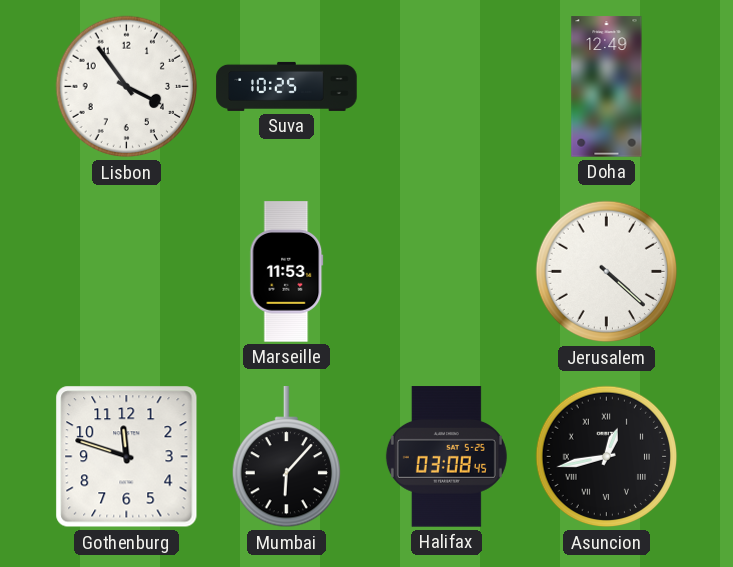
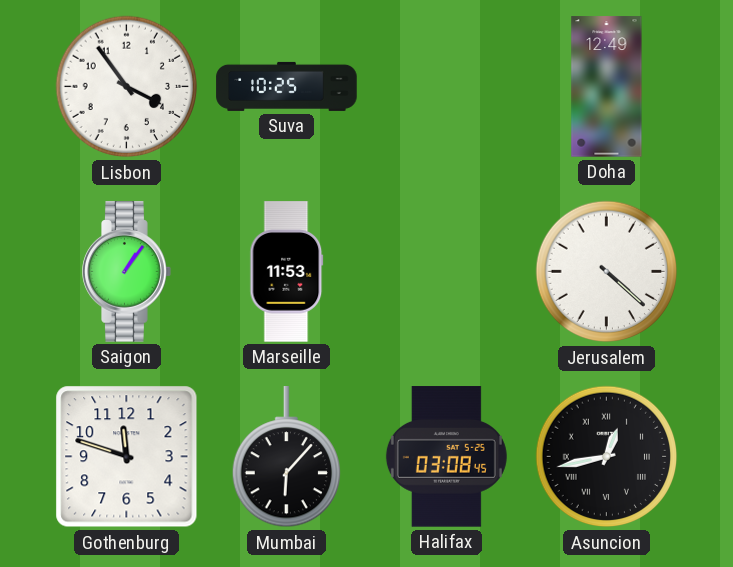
Saigon: none -> 1:06
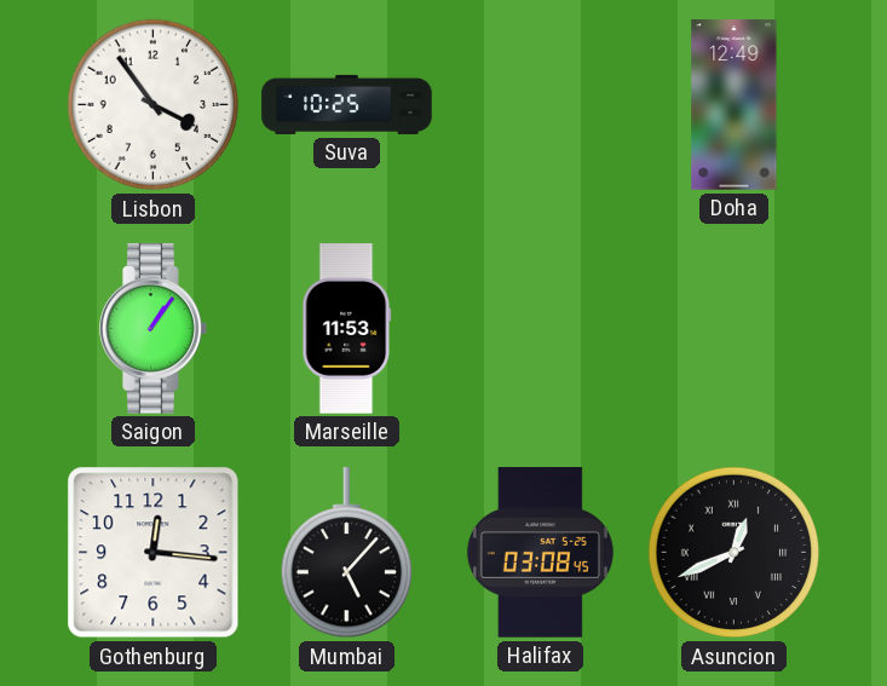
Jerusalem: 4:22 -> none
Gothenburg: 11:48 -> 12:16
Mumbai: 6:07 -> 5:07
Asuncion: 12:43 -> 12:41
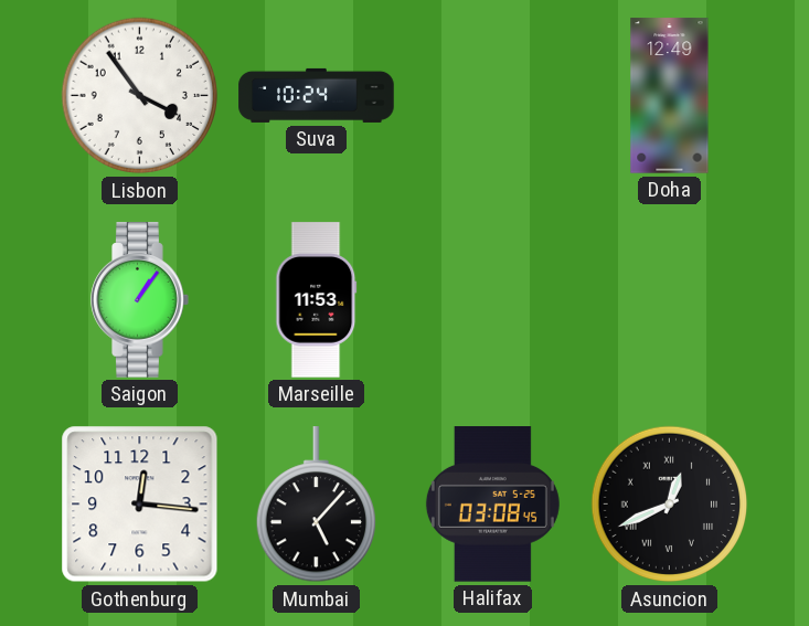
Suva: 10:25 -> 10:24
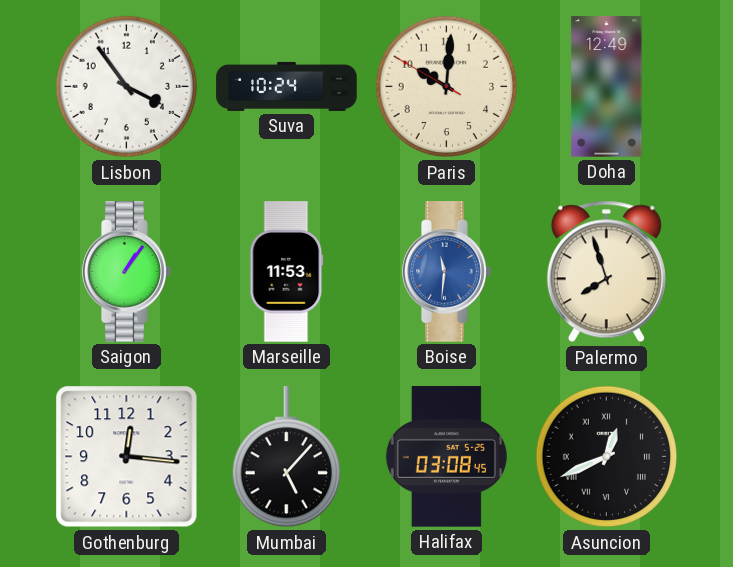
Paris: none -> 10:00
Boise: none -> 11:31
Palermo: none -> 7:57
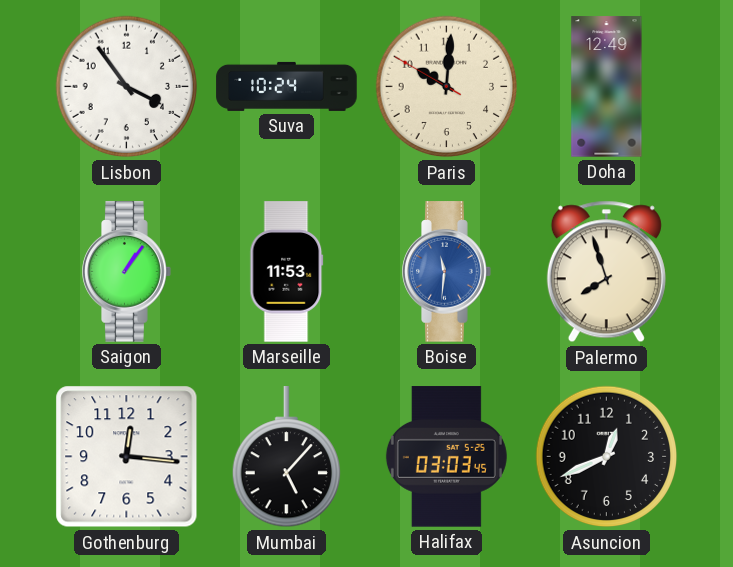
Halifax: 03:08 -> 03:03
Asuncion numerals: Roman -> Arabic
